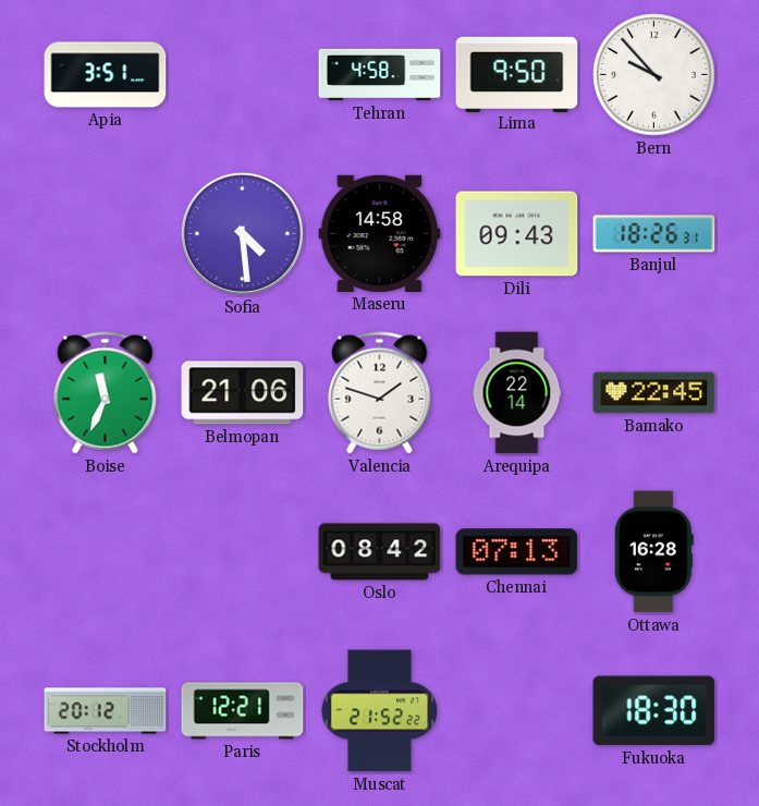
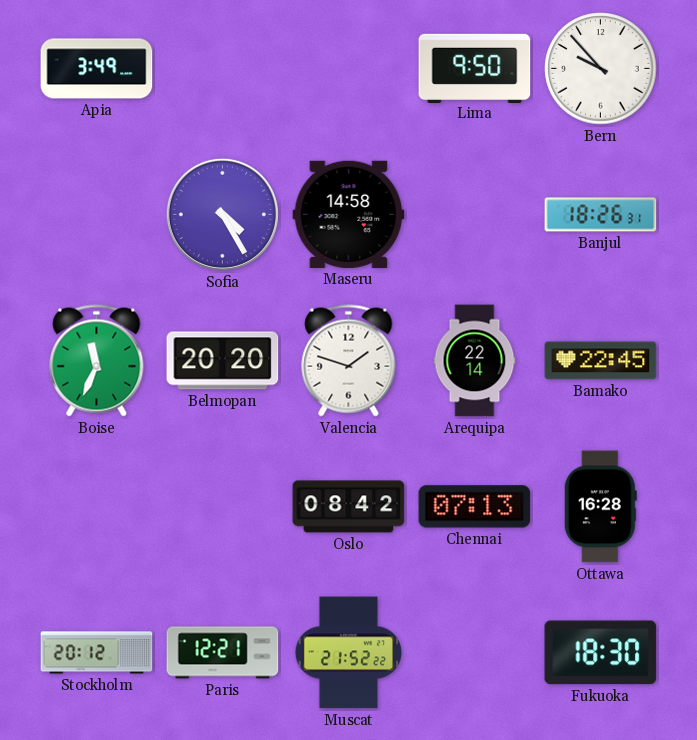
Apia: 3:51 -> 3:49
Tehran: 4:58 -> none
Sofia: 4:29 -> 4:25
Dili: 09:43 -> none
Belmopan: 21:06 -> 20:20
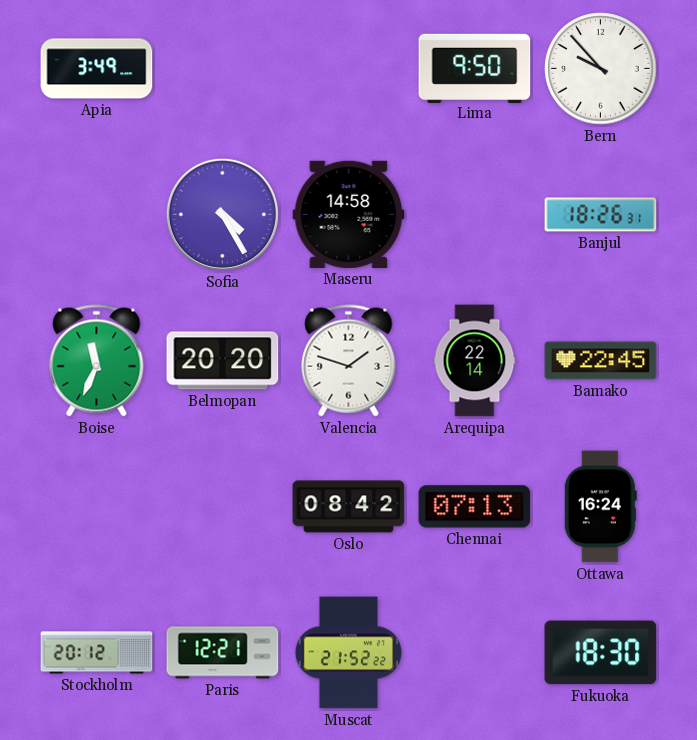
Ottawa: 16:28 -> 16:24
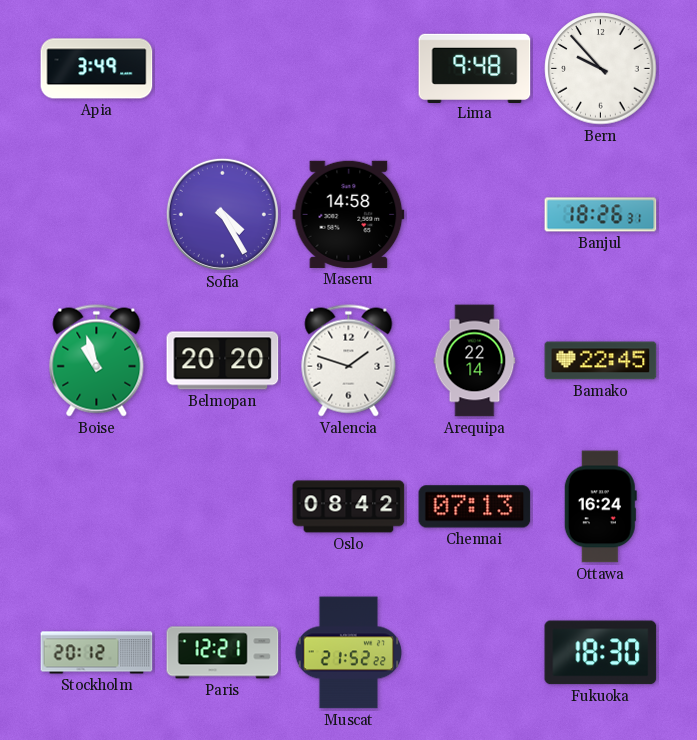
Lima: 9:50 -> 9:48
Boise: 11:34 -> 10:57
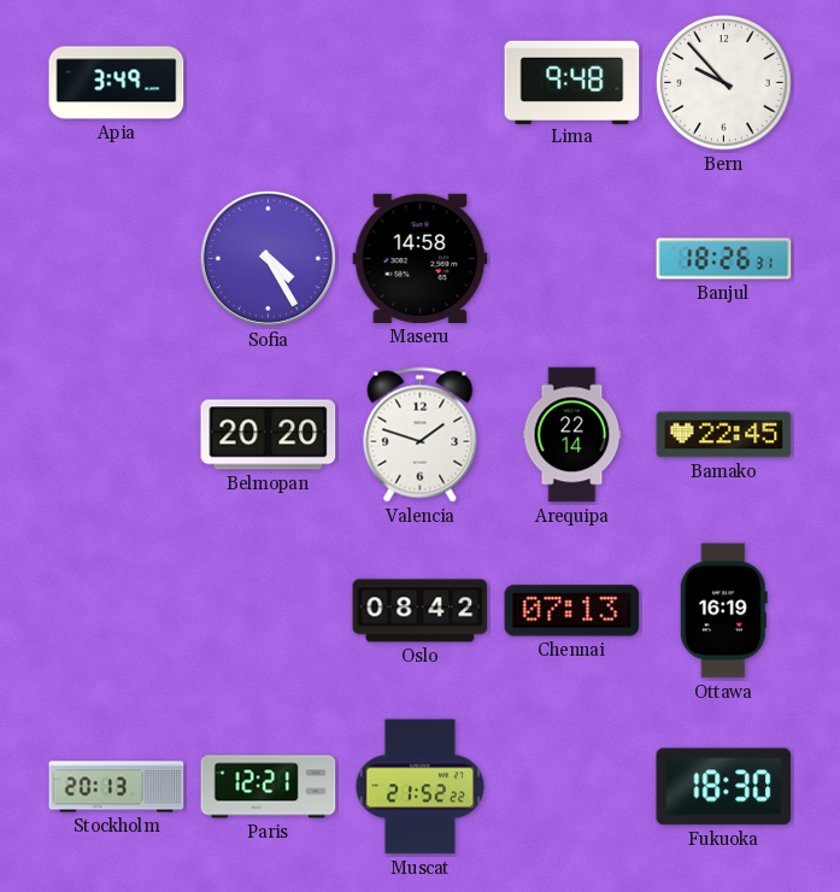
Boise: 10:57 -> none
Ottawa: 16:24 -> 16:19
Stockholm: 20:12 -> 20:13
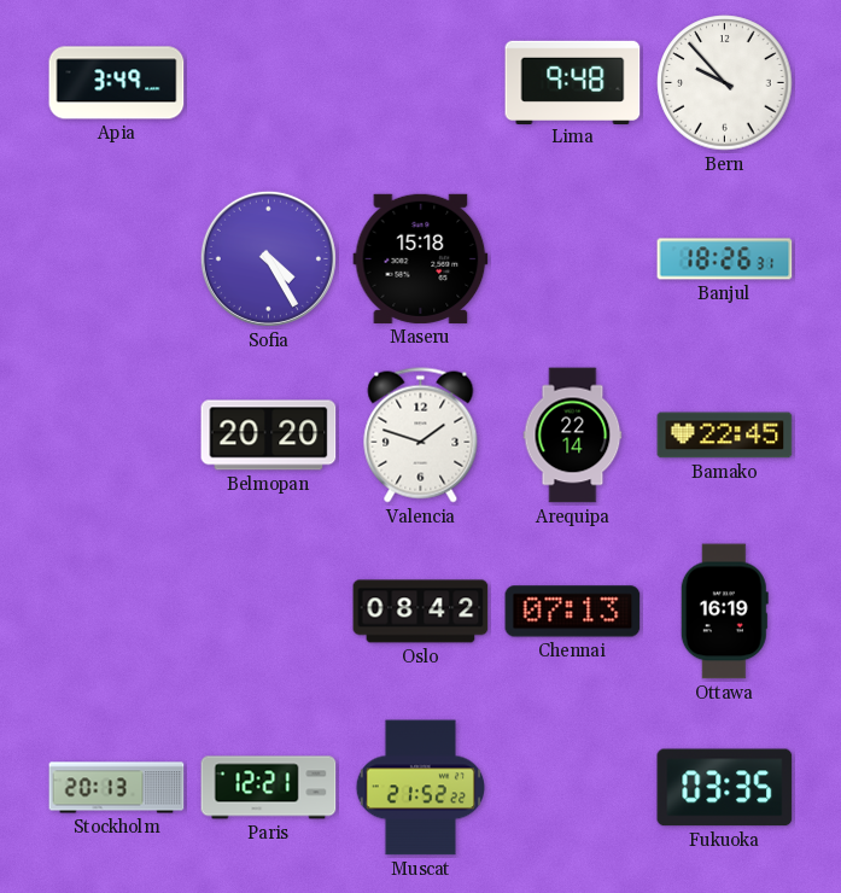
Maseru: 14:58 -> 15:18
Fukuoka: 18:30 -> 03:35
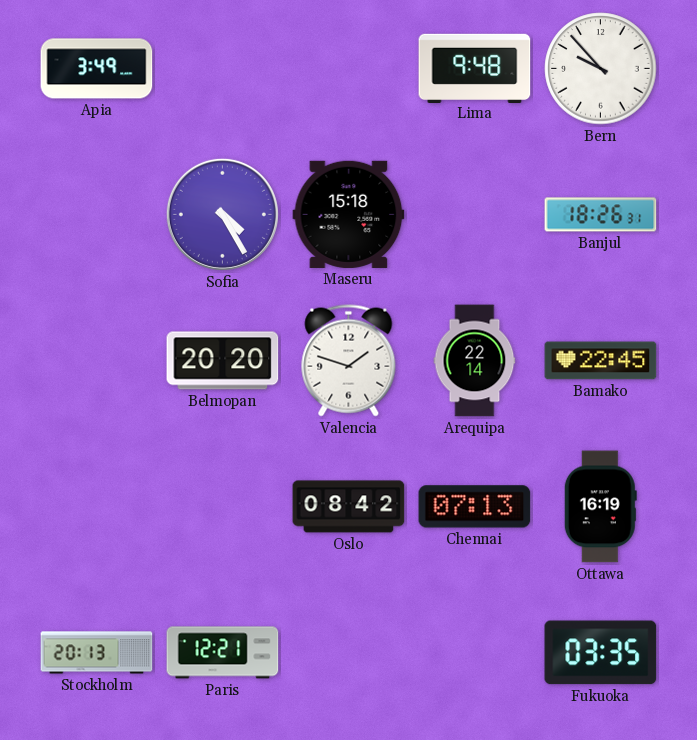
Muscat: 21:52 -> none
